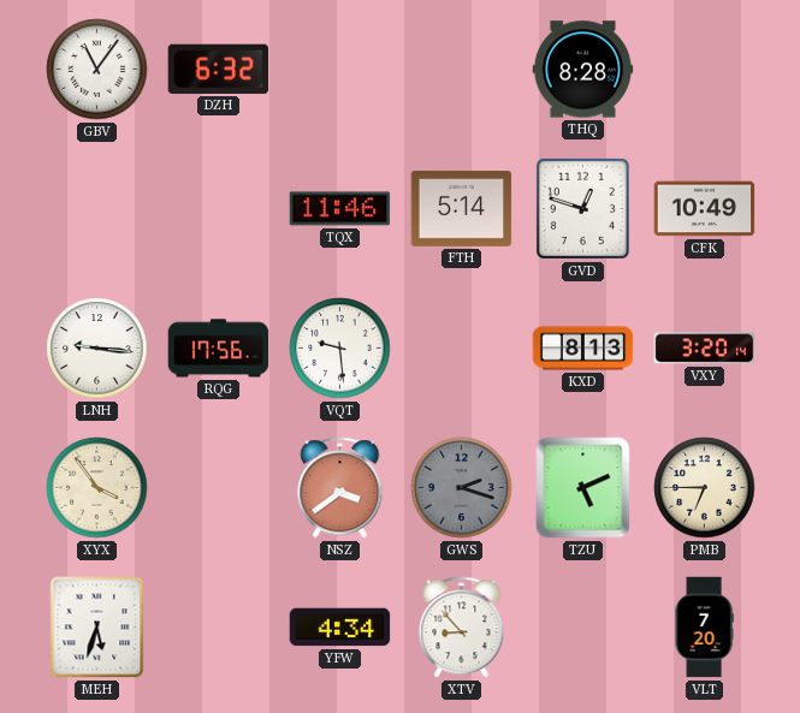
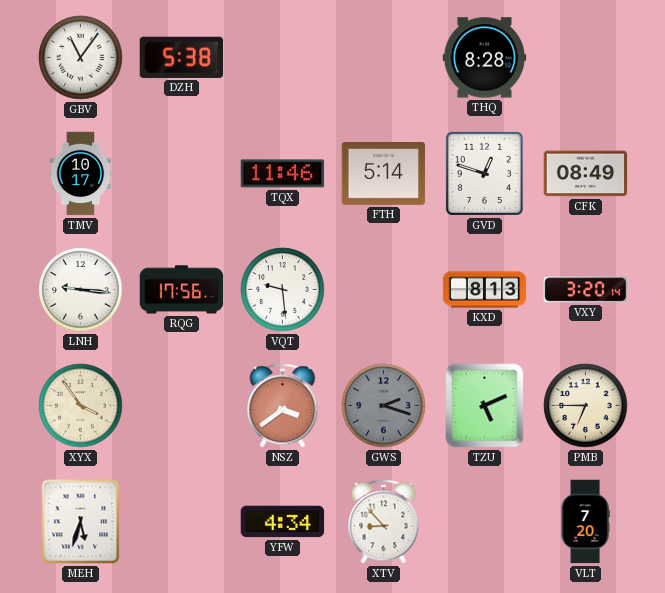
DZH: 6:32 -> 5:38
TMV: none -> 10:17
CFK: 10:49 -> 08:49
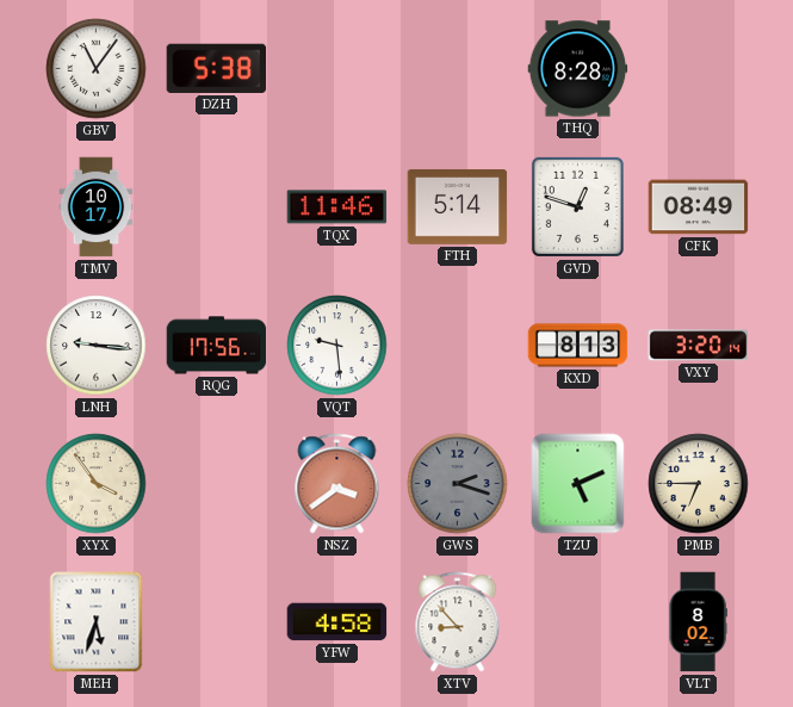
YFW: 4:34 -> 4:58
VLT: 7:20 -> 8:02
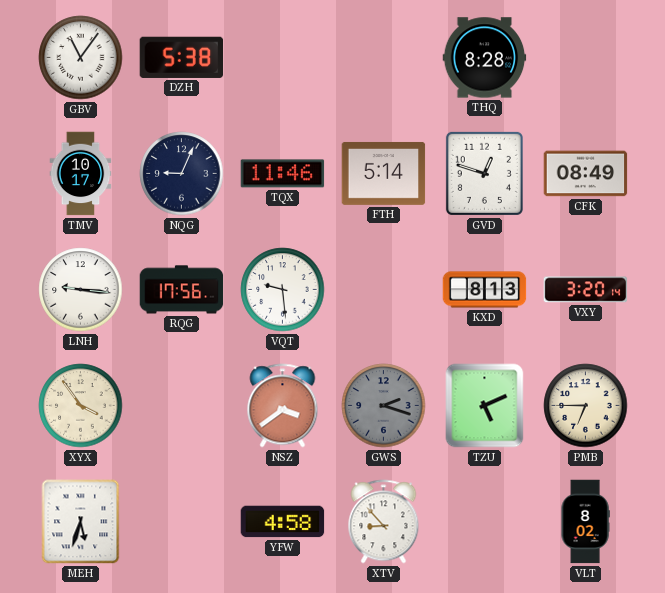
NQG: none -> 9:04
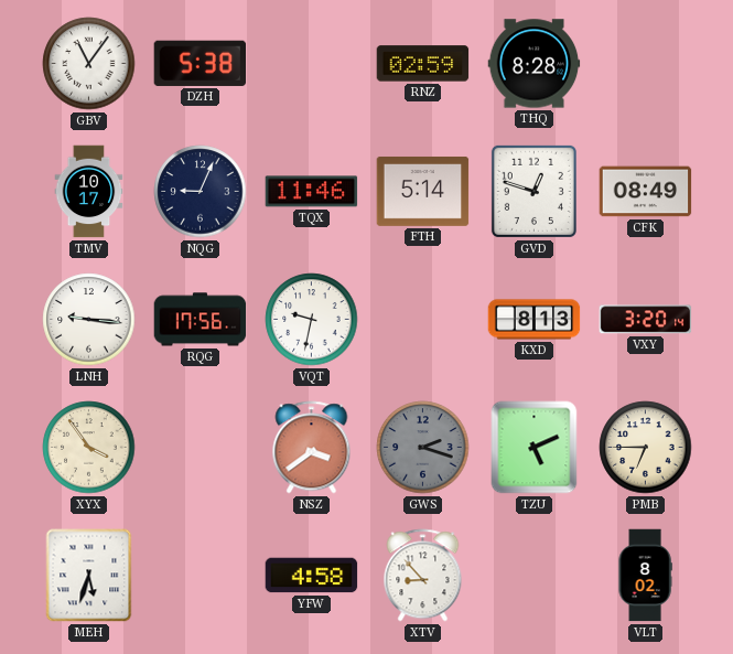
RNZ: none -> 02:59
VQT: 9:29 -> 9:32
